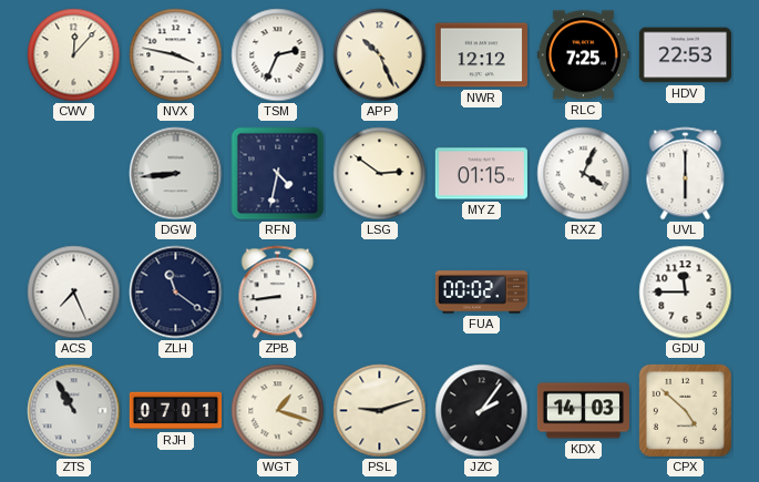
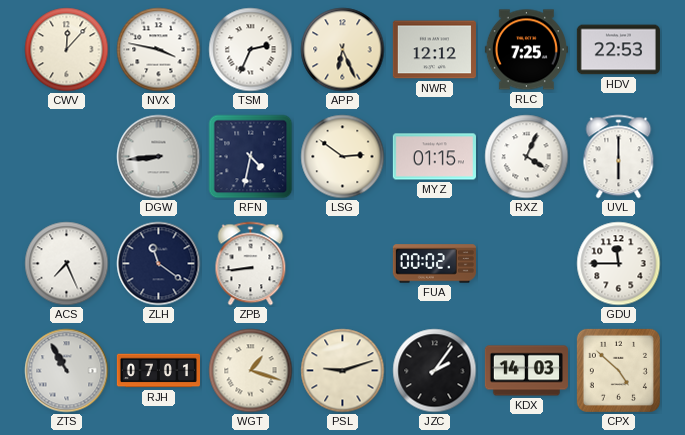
APP: 10:26 -> 6:26
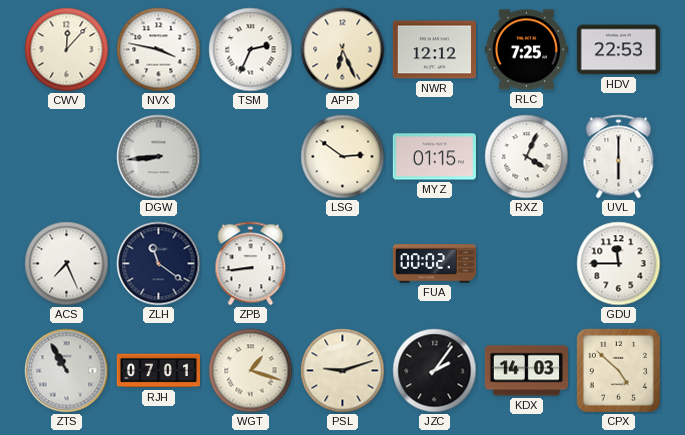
RFN: 4:32 -> none
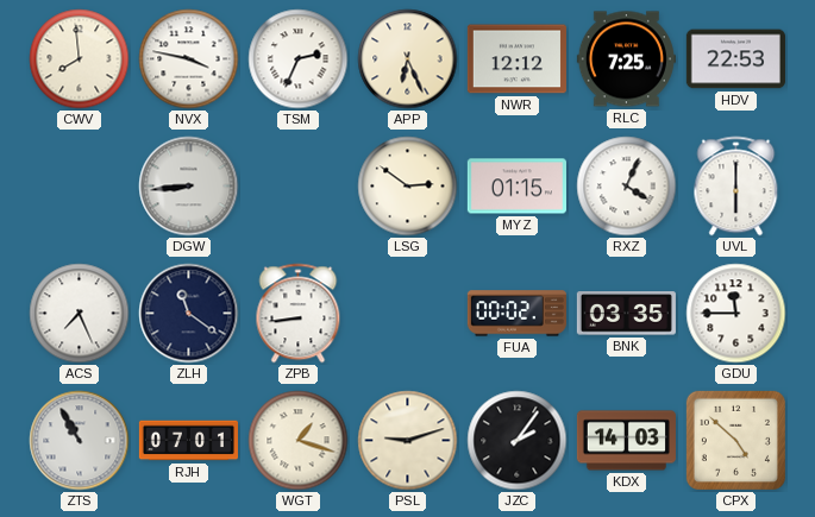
CWV: 12:07 -> 7:59
BNK: none -> 03:35
